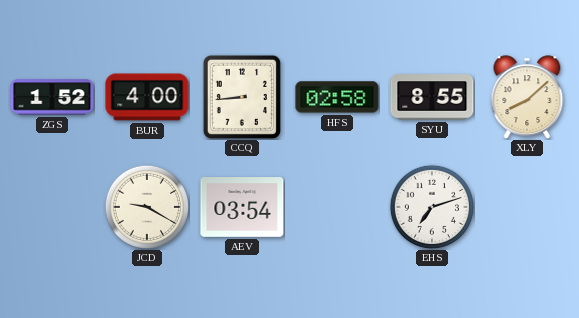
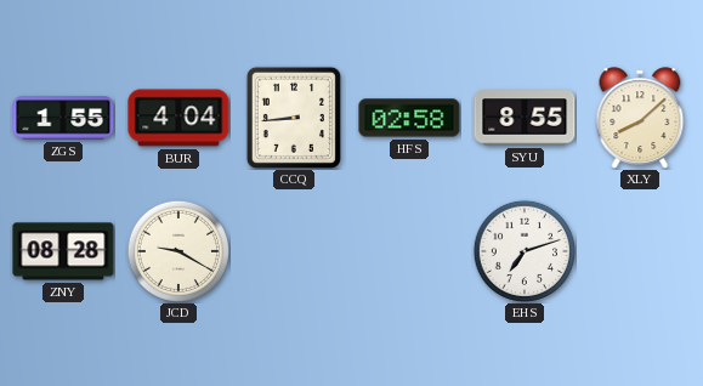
ZGS: 1:52 -> 1:55
BUR: 4:00 -> 4:04
ZNY: none -> 08:28
AEV: 03:54 -> none
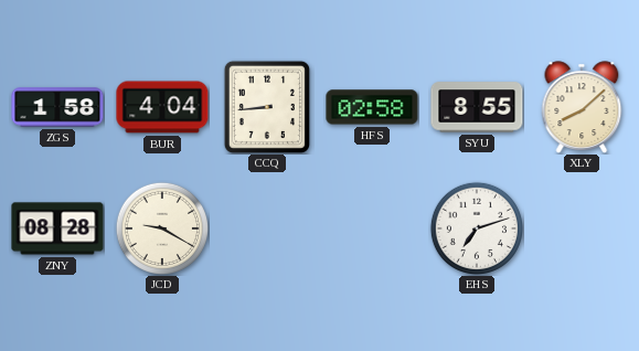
ZGS: 1:55 -> 1:58
